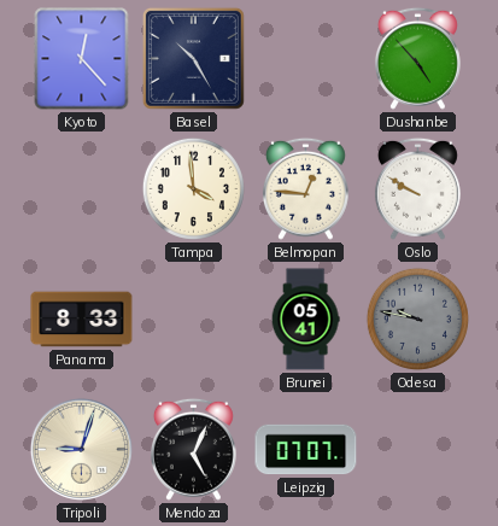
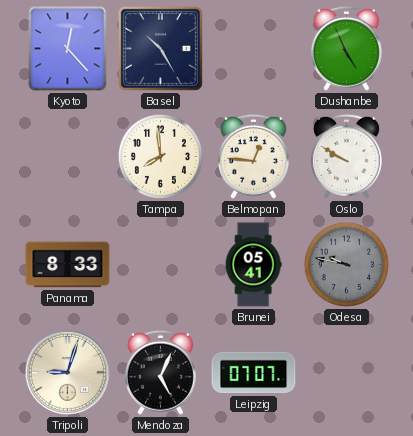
Dushanbe: 4:53 -> 4:56
Tampa: 3:59 -> 7:59
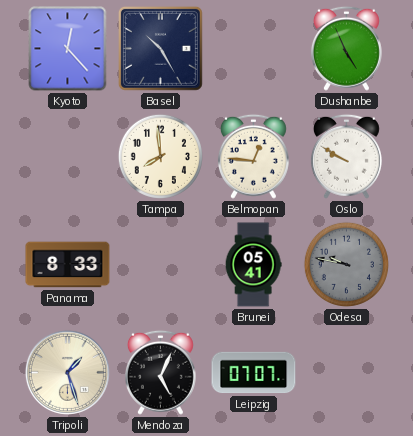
Tripoli: 9:03 -> 1:27
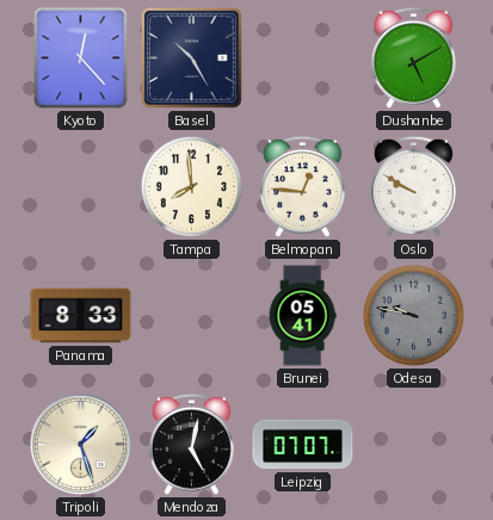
Dushanbe: 4:56 -> 5:10
Mendoza: 5:04 -> 5:02
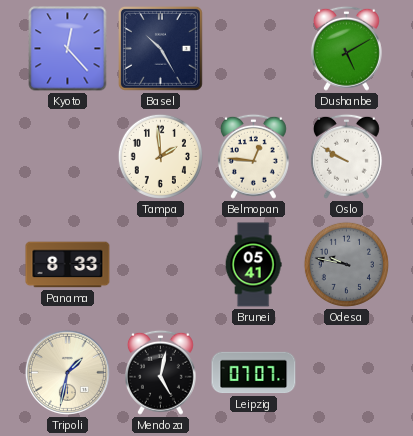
Tampa: 7:59 -> 1:59
Tripoli: 1:27 -> 1:32
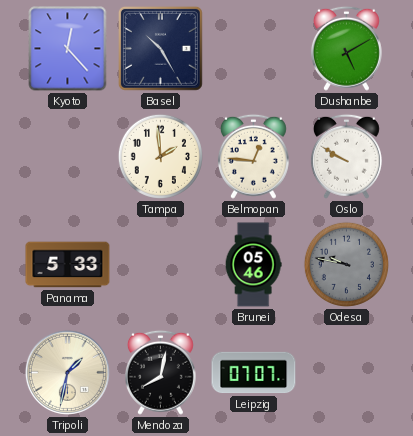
Panama: 8:33 -> 5:33
Brunei: 05:41 -> 05:46
Mendoza: 5:02 -> 8:02
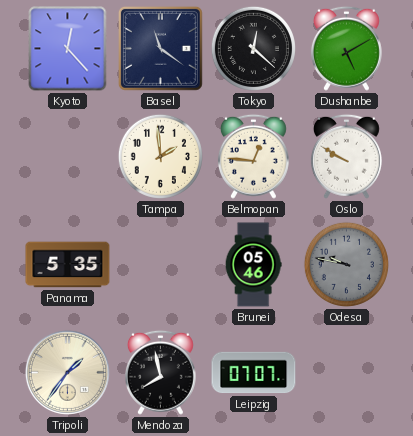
Basel: 10:25 -> 11:21
Tokyo: none -> 12:22
Panama: 5:33 -> 5:35
Tripoli: 1:32 -> 1:36
Mendoza: 8:02 -> 7:58
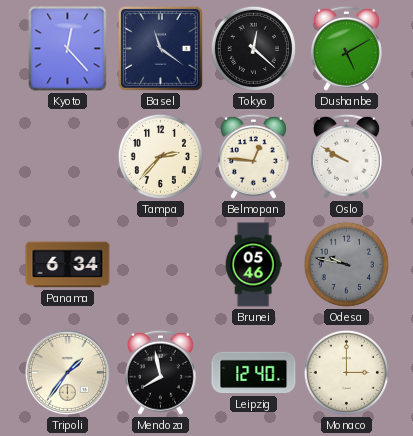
Tampa: 1:59 -> 2:37
Panama: 5:35 -> 6:34
Leipzig: 07:07 -> 12:40
Monaco: none -> 3:00
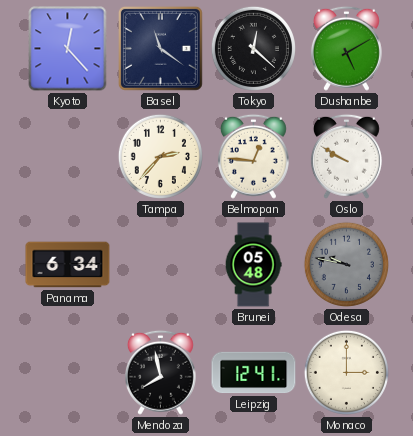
Brunei: 05:46 -> 05:48
Tripoli: 1:36 -> none
Leipzig: 12:40 -> 12:41
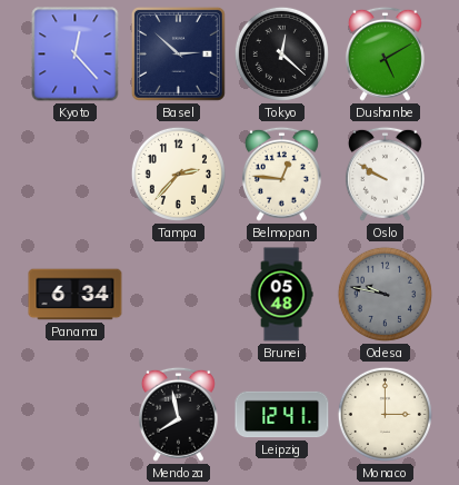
Basel: 11:21 -> 2:52
